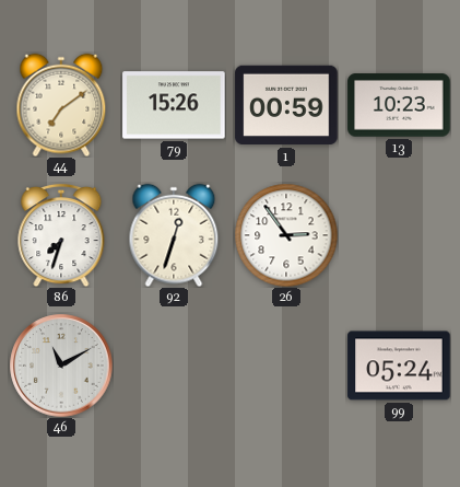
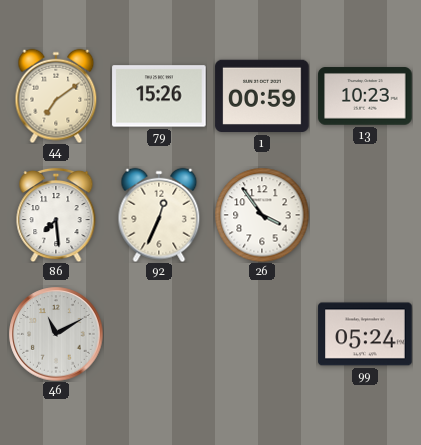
86: 7:33 -> 7:29
92: 12:33 -> 12:34
26: 2:54 -> 3:54
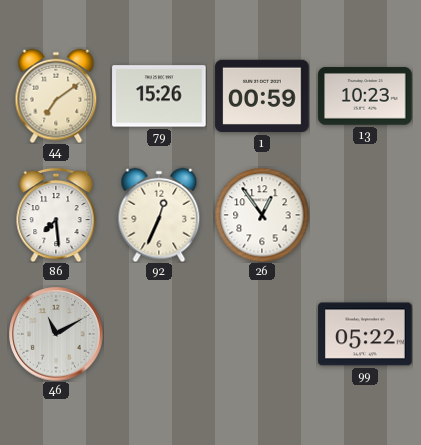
26: 3:54 -> 12:54
99: 05:24 -> 05:22
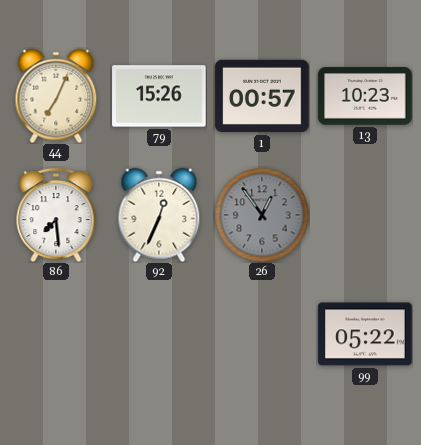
44: 7:09 -> 7:04
1: 00:59 -> 00:57
26 dial: white -> grey
46: 11:10 -> none
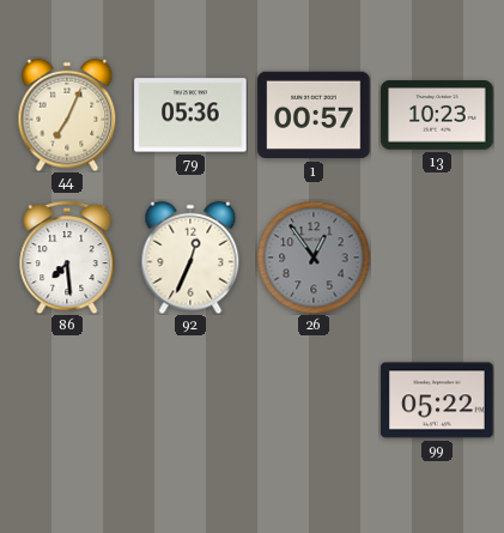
79: 15:26 -> 05:36
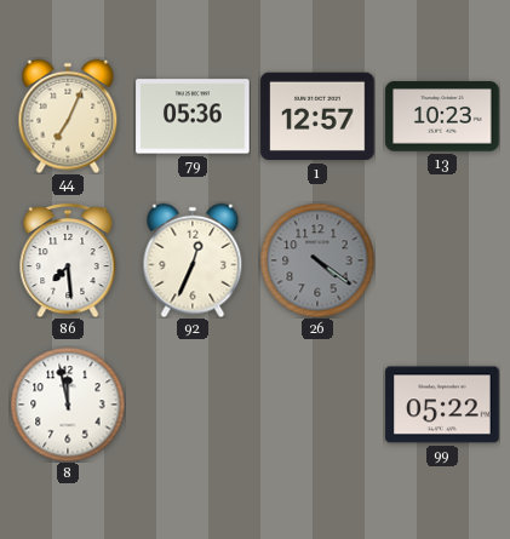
1: 00:57 -> 12:57
26: 12:54 -> 4:21
8: none -> 11:58
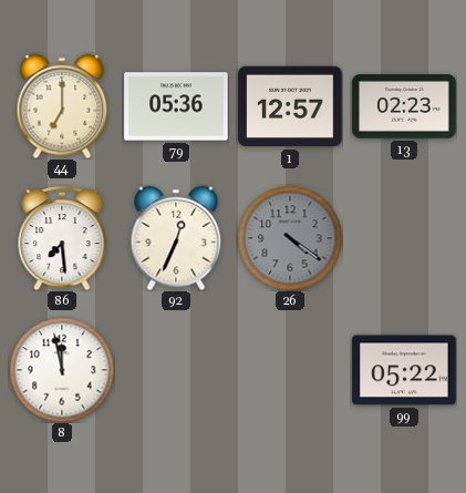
44: 7:04 -> 7:00
13: 10:23 -> 02:23
